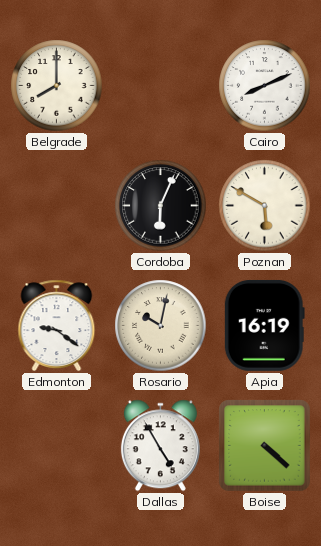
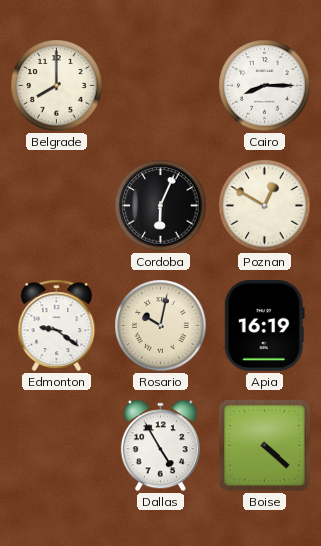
Cairo: 8:11 -> 8:15
Poznan: 5:50 -> 12:50
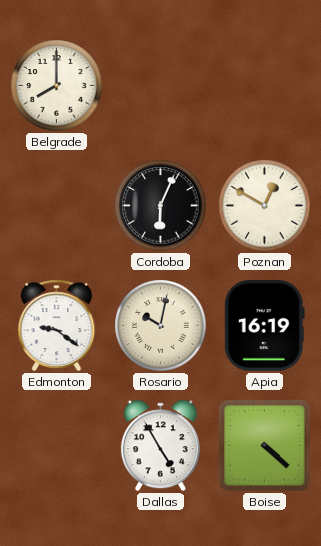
Cairo: 8:15 -> none
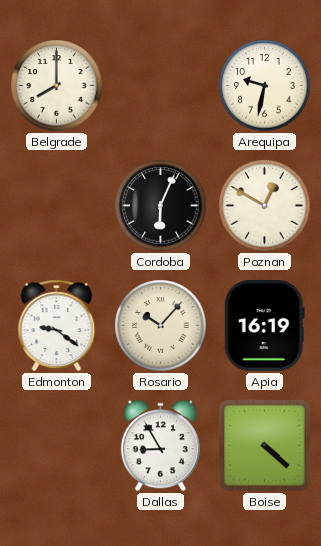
Arequipa: none -> 9:32
Rosario: 10:02 -> 10:07
Dallas: 4:55 -> 8:55
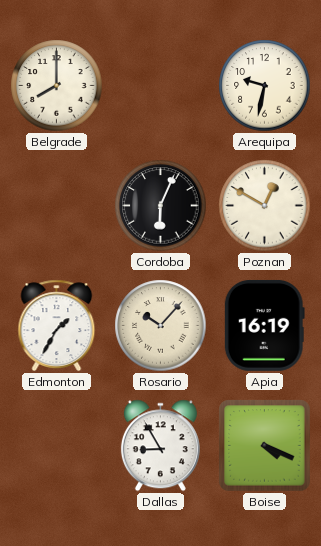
Edmonton: 9:21 -> 1:35
Boise: 4:22 -> 4:19
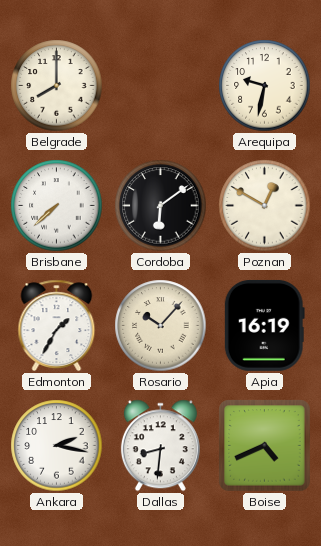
Brisbane: none -> 7:38
Cordoba: 6:04 -> 6:09
Ankara: none -> 2:17
Dallas: 8:55 -> 8:31
Boise: 4:19 -> 4:41
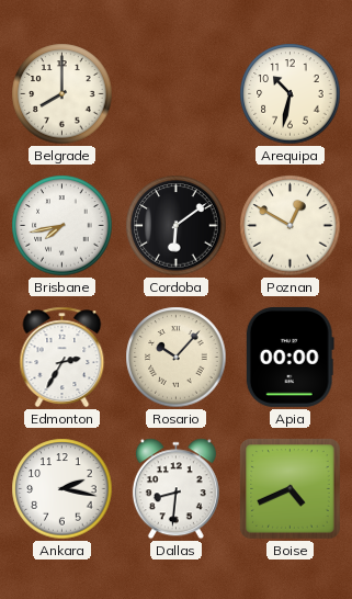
Arequipa: 9:32 -> 10:32
Brisbane: 7:38 -> 7:43
Edmonton: 1:35 -> 2:35
Apia: 16:19 -> 00:00
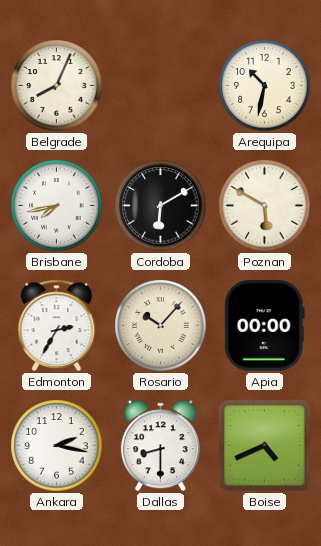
Belgrade: 8:00 -> 8:04
Cordoba: 6:09 -> 6:10
Poznan: 12:50 -> 5:50
Dallas: 8:31 -> 8:30
